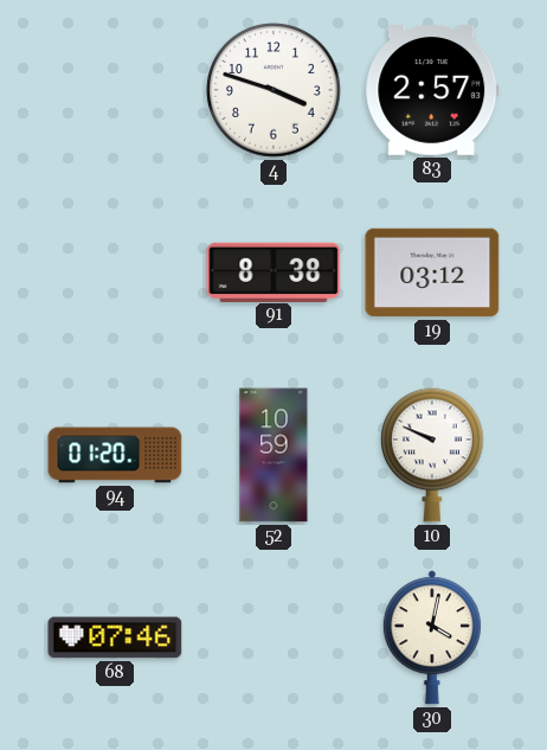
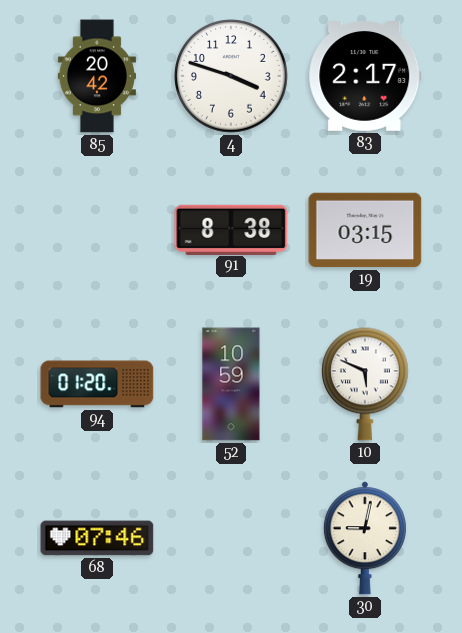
85: none -> 20:42
83: 2:57 -> 2:17
19: 03:12 -> 03:15
10: 9:49 -> 5:49
30: 4:02 -> 9:02
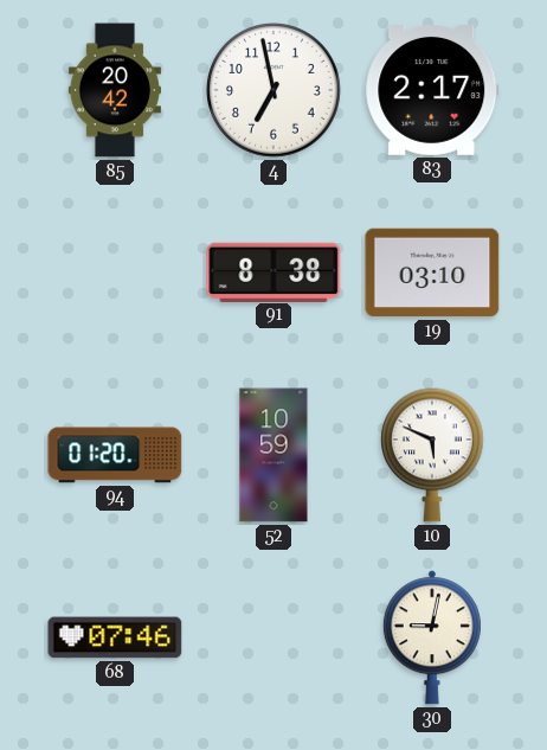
4: 3:48 -> 6:58
19: 03:15 -> 03:10
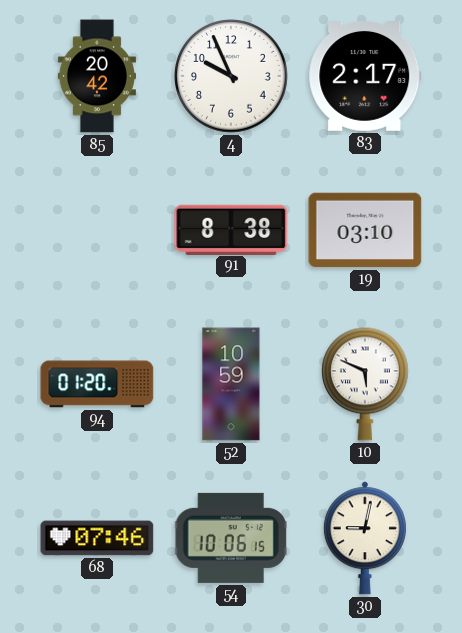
4: 6:58 -> 9:56
54: none -> 10:06
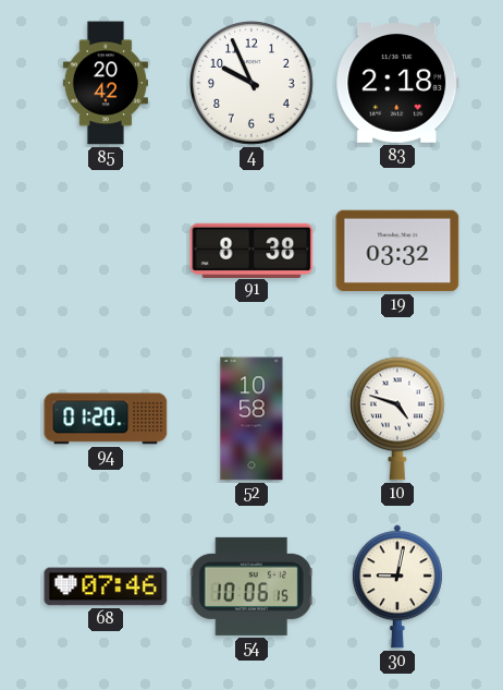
83: 2:17 -> 2:18
19: 03:10 -> 03:32
52: 10:59 -> 10:58
10: 5:49 -> 4:48
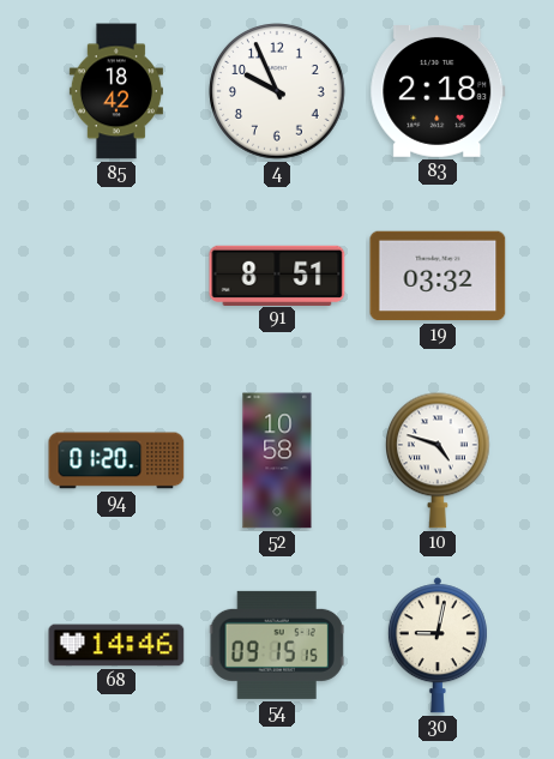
85: 20:42 -> 18:42
91: 8:38 -> 8:51
68: 07:46 -> 14:46
54: 10:06 -> 09:15
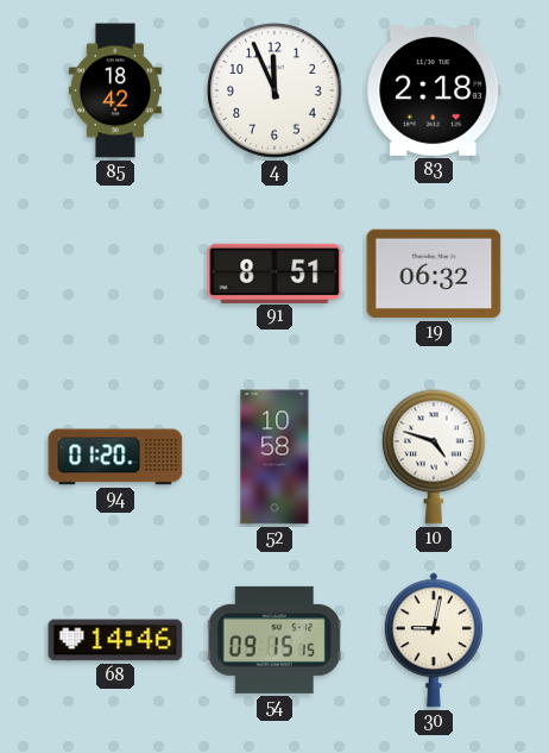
4: 9:56 -> 11:56
19: 03:32 -> 06:32
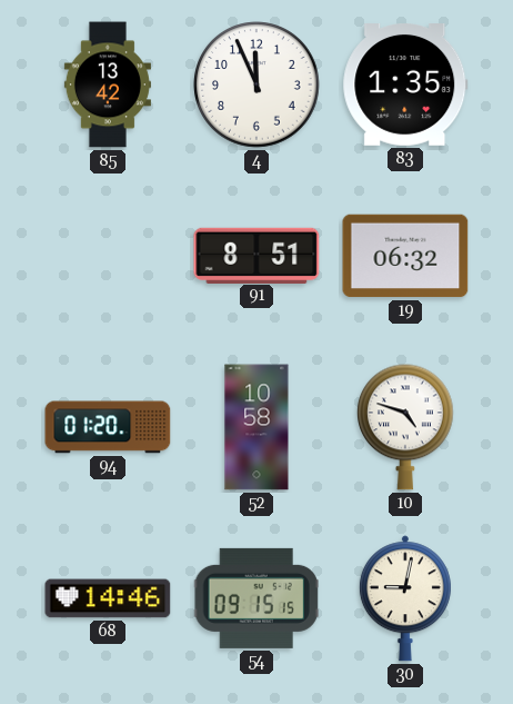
85: 18:42 -> 13:42
83: 2:18 -> 1:35
